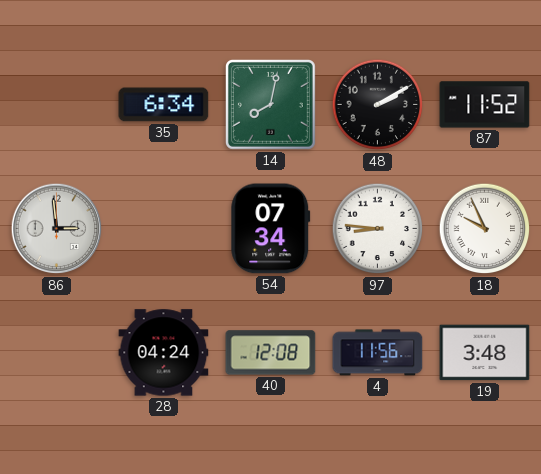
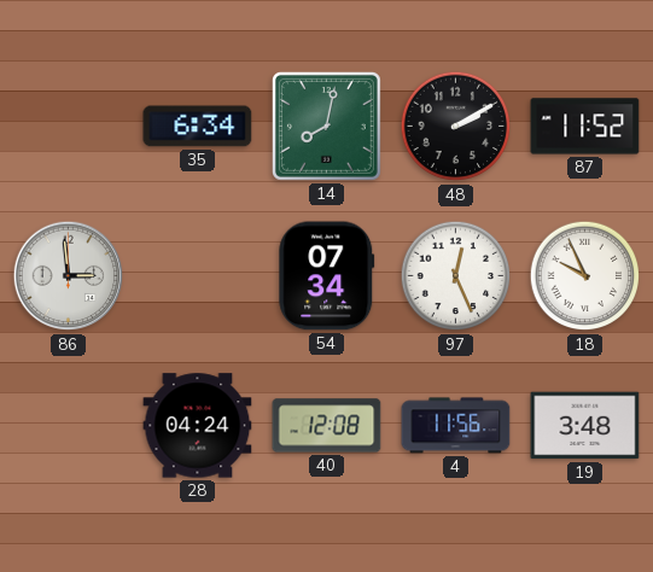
97: 8:46 -> 12:26
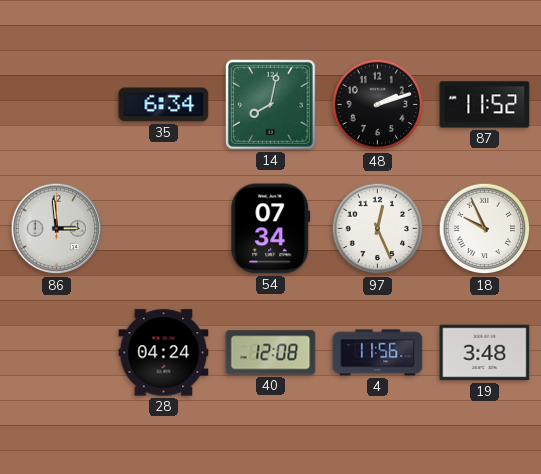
48: 2:10 -> 2:12
